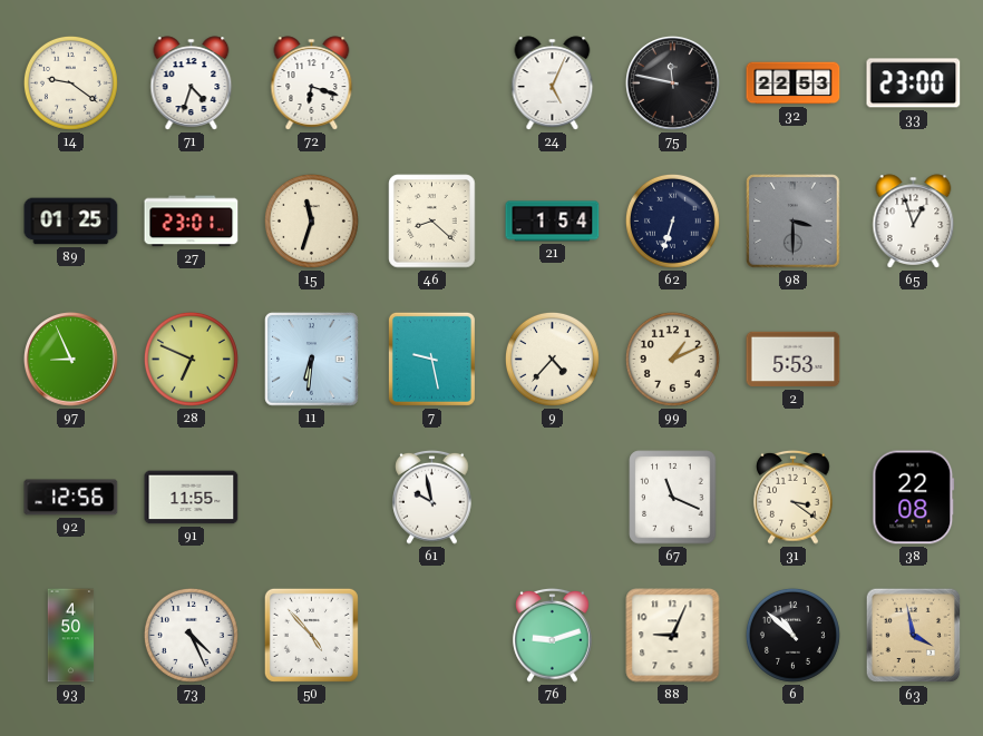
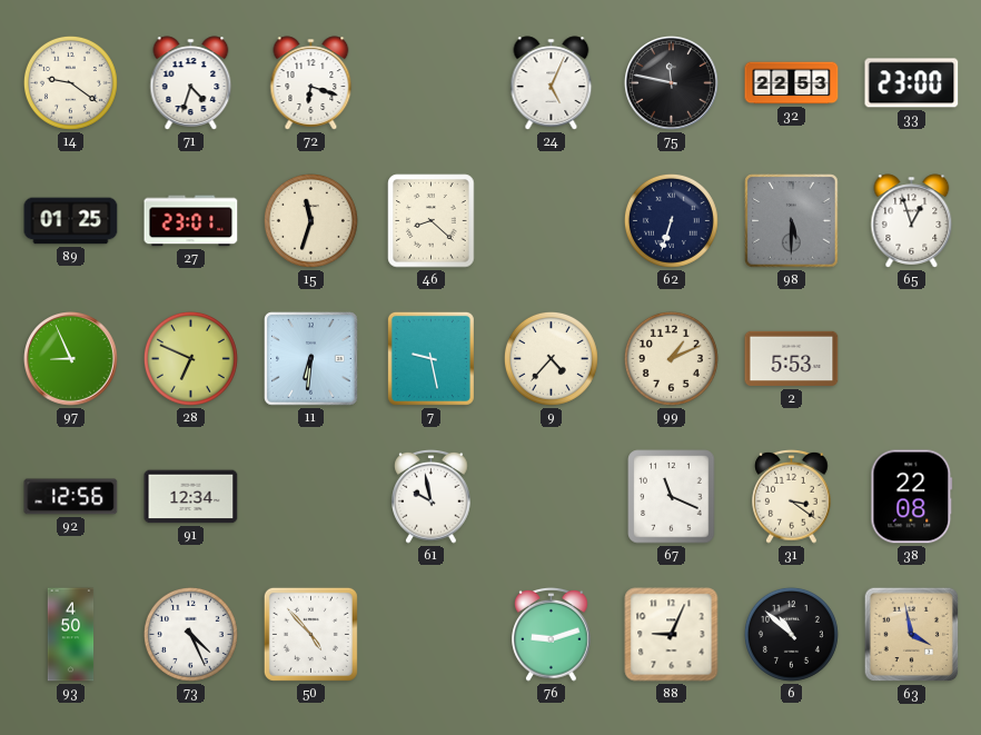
21: 1:54 -> none
98: 3:30 -> 5:30
91: 11:55 -> 12:34
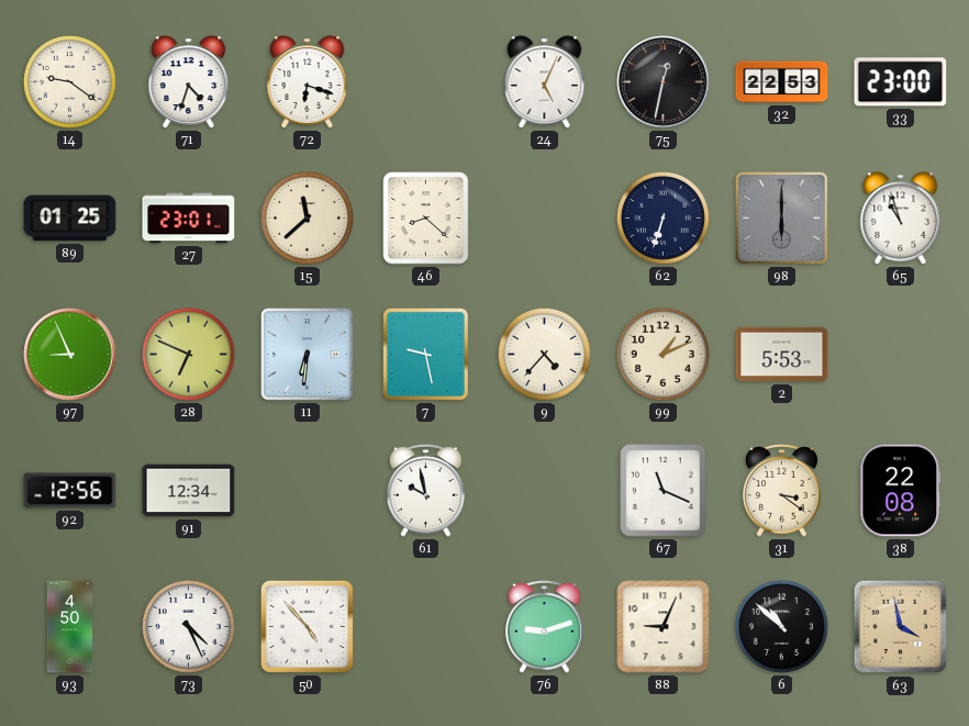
75: 11:47 -> 12:32
15: 11:33 -> 11:38
98: 5:30 -> 6:00
65: 12:57 -> 10:57
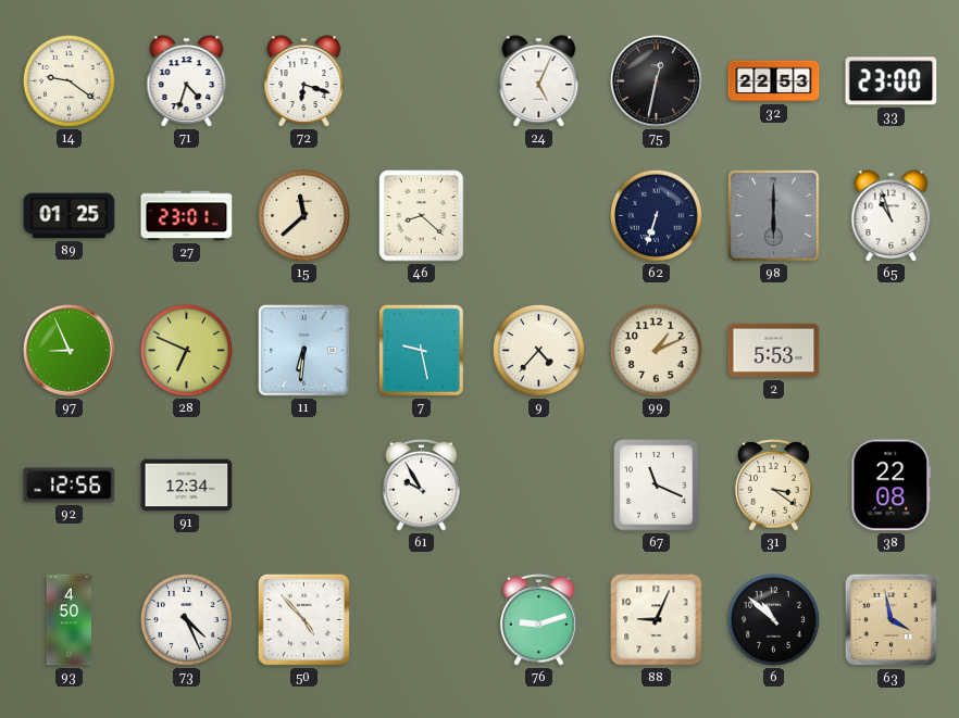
61: 9:58 -> 9:55
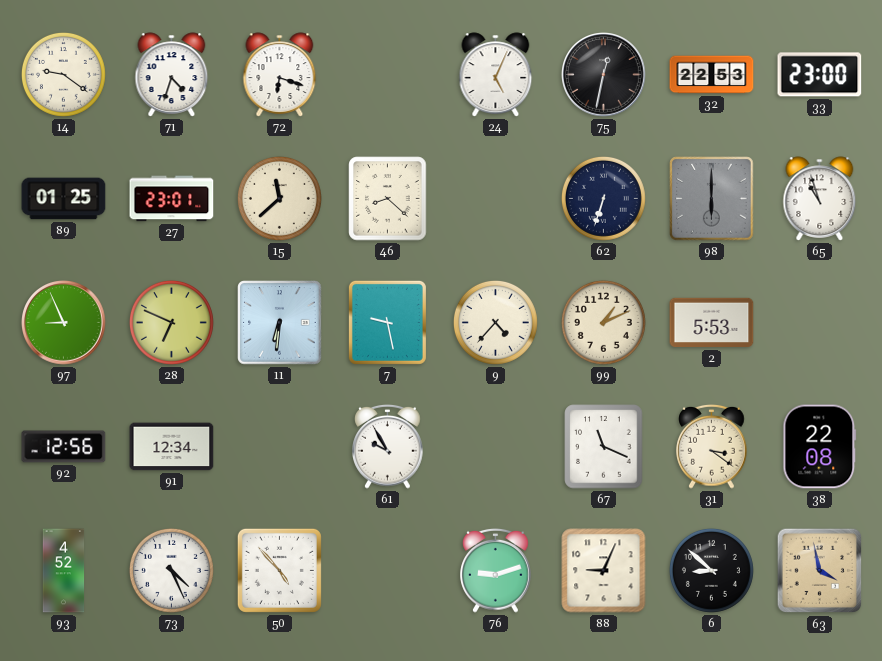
93: 4:50 -> 4:52
6: 10:52 -> 8:52
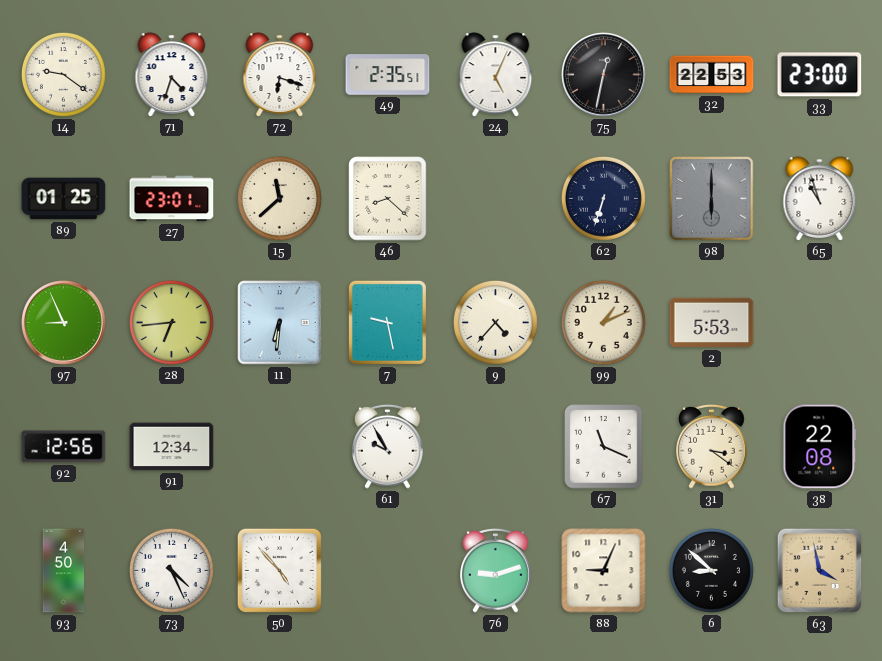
49: none -> 2:35
28: 6:49 -> 6:44
93: 4:52 -> 4:50
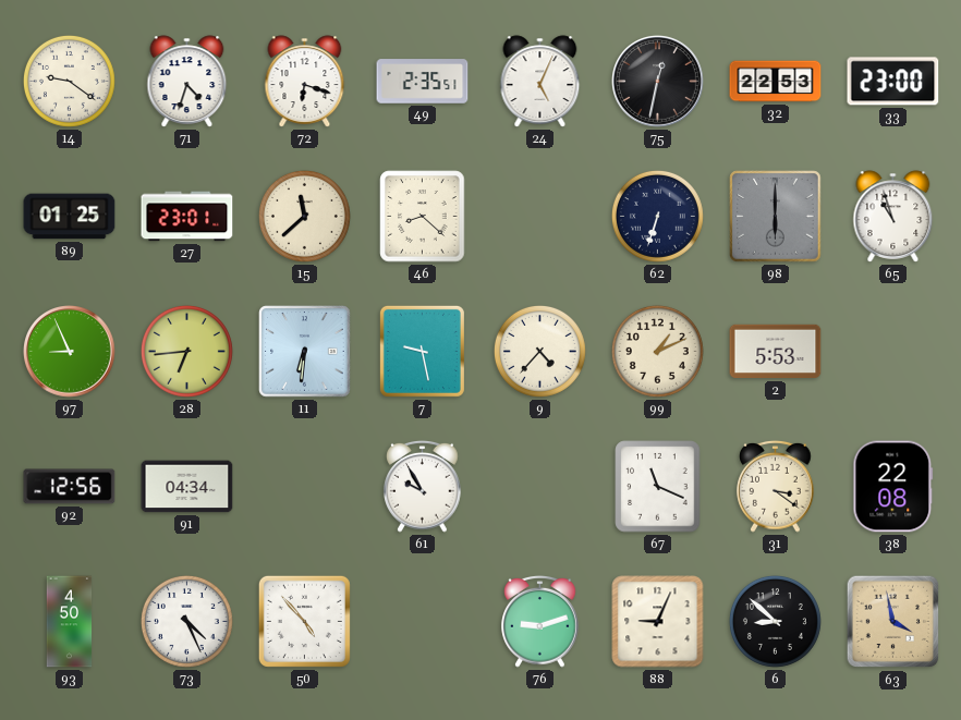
91: 12:34 -> 04:34
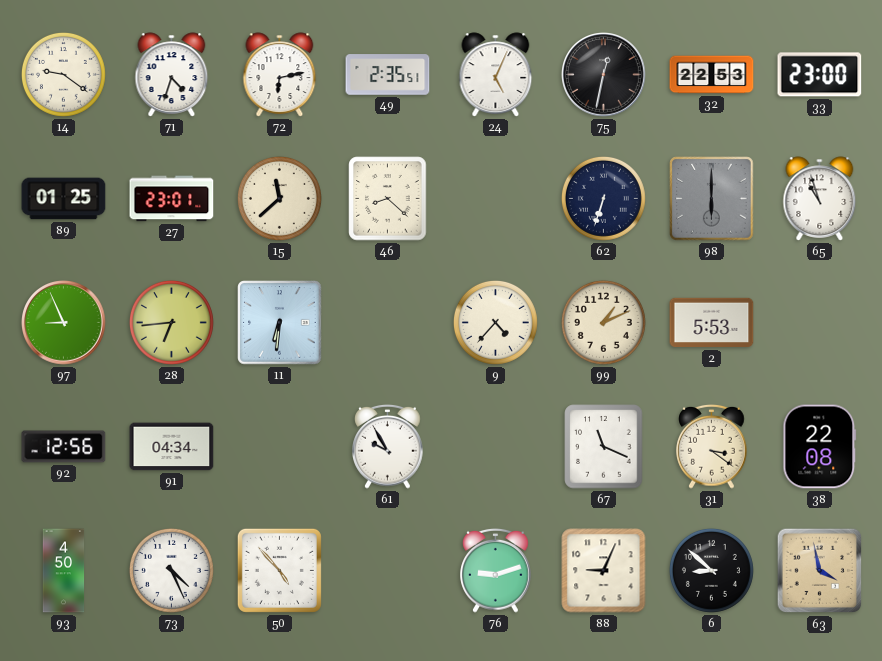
72: 6:18 -> 6:13
7: 9:28 -> none
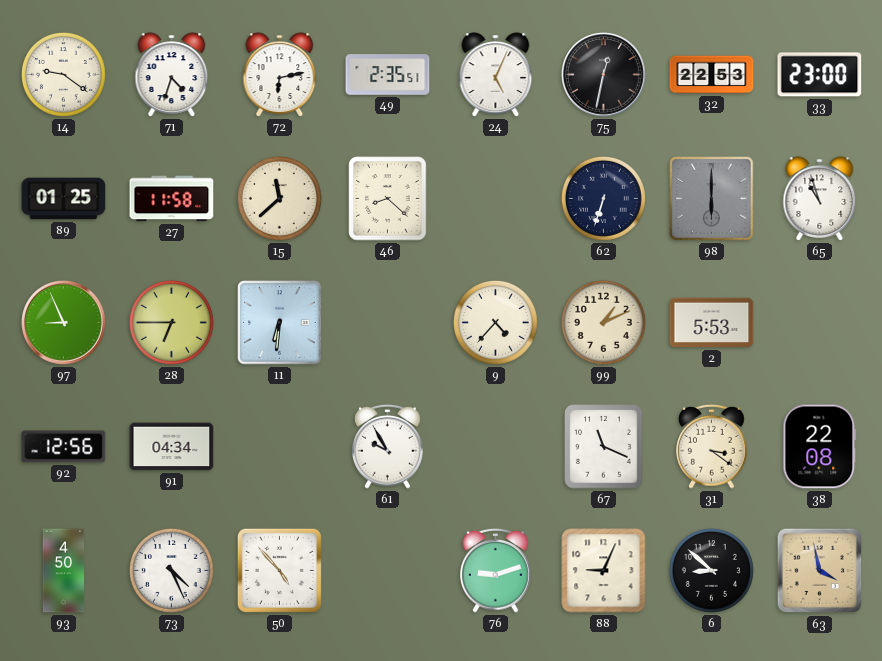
27: 23:01 -> 11:58
28: 6:44 -> 6:45
